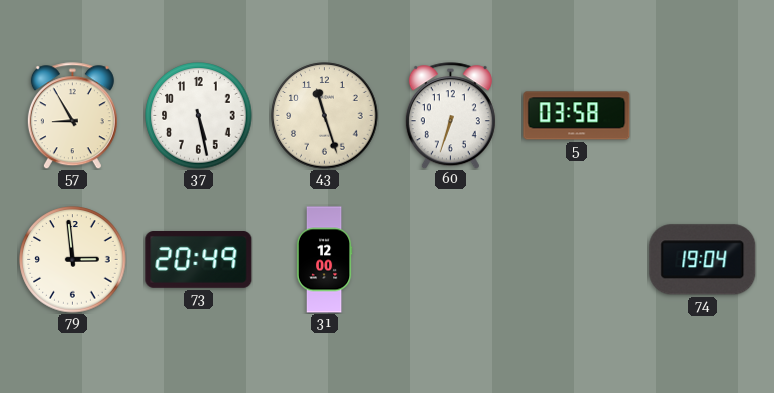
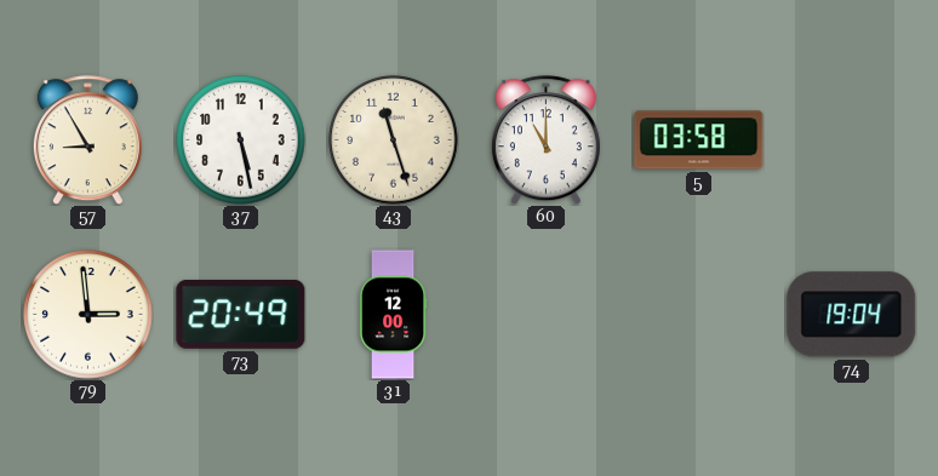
60: 6:33 -> 11:00
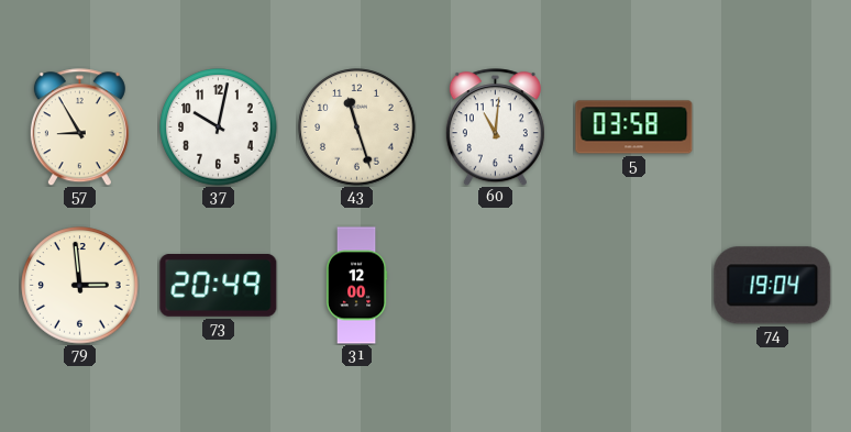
37: 5:28 -> 10:02
60: 11:00 -> 11:01
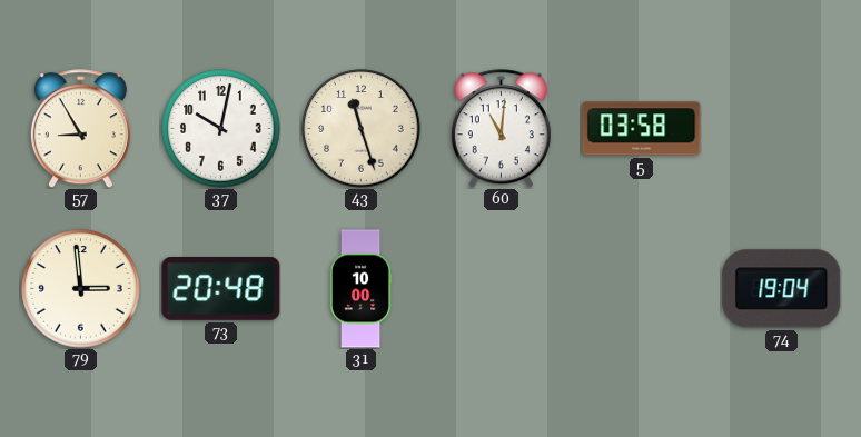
73: 20:49 -> 20:48
31: 12:00 -> 10:00
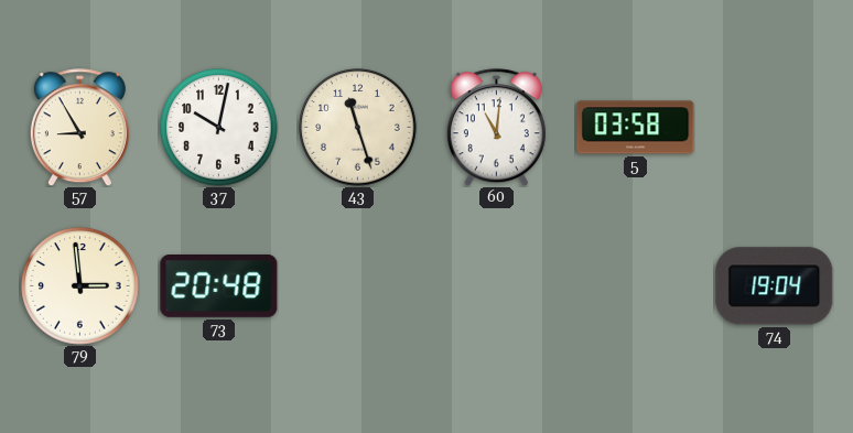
31: 10:00 -> none
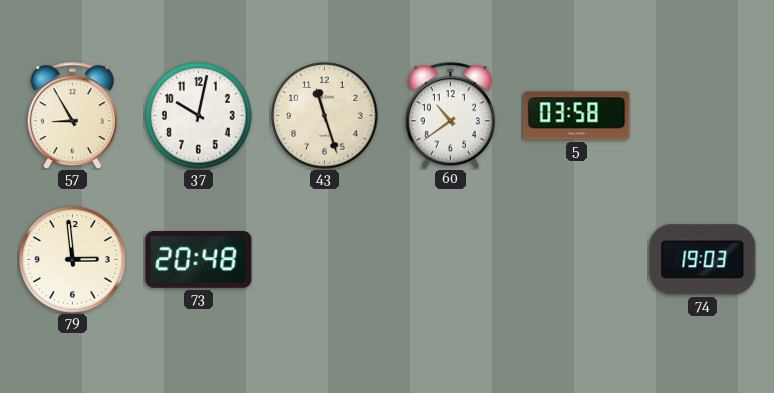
60: 11:01 -> 10:39
74: 19:04 -> 19:03
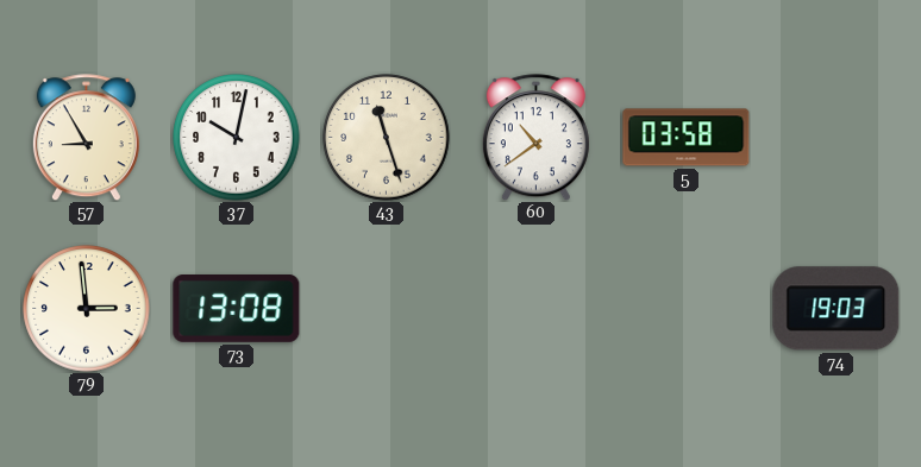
73: 20:48 -> 13:08
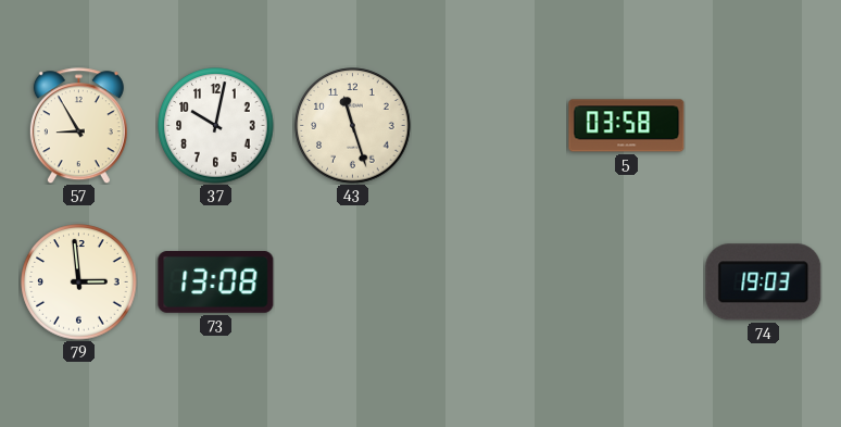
60: 10:39 -> none
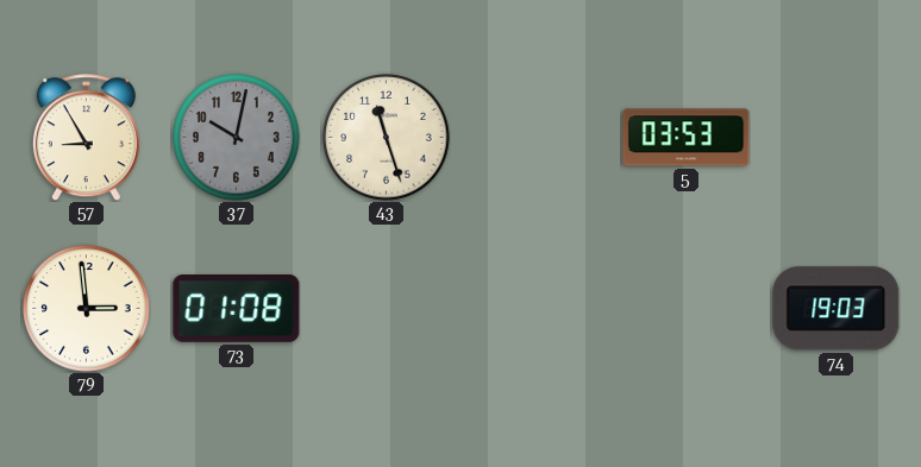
37 dial: white -> grey
5: 03:58 -> 03:53
73: 13:08 -> 01:08
